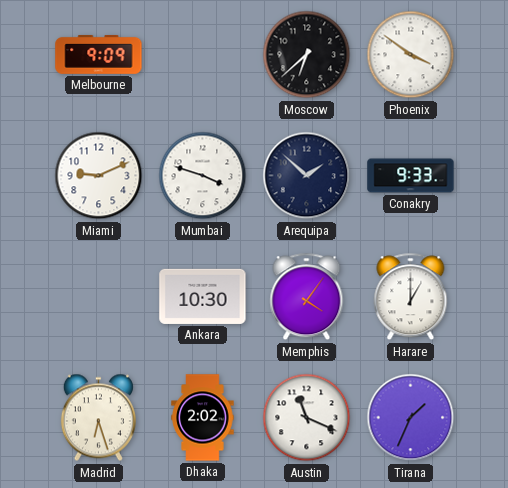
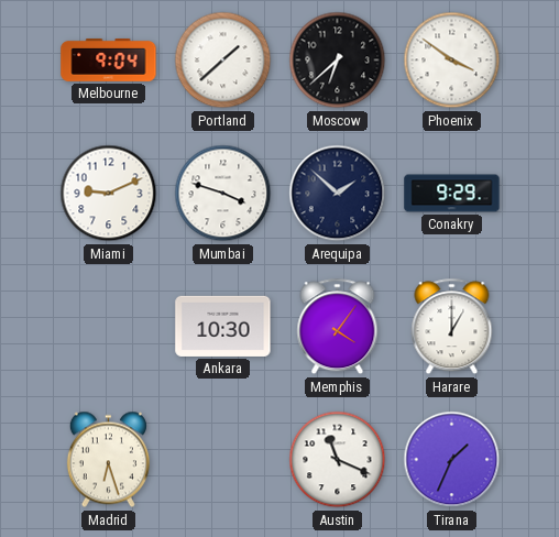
Melbourne: 9:09 -> 9:04
Portland: none -> 1:38
Conakry: 9:33 -> 9:29
Dhaka: 2:02 -> none
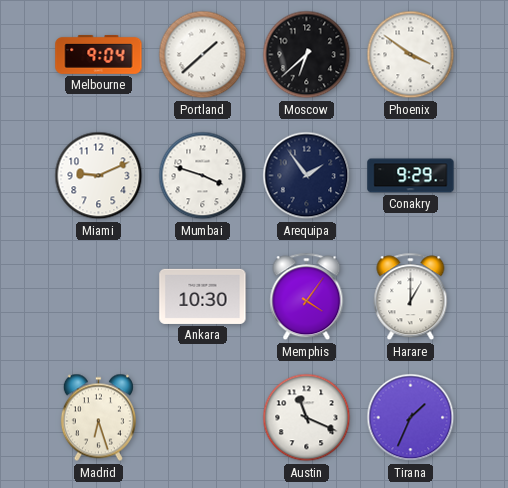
Arequipa: 1:52 -> 1:54
